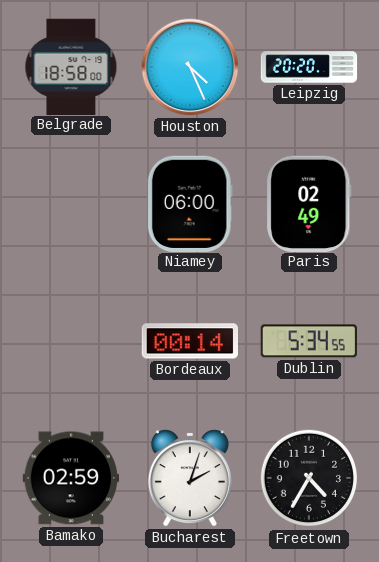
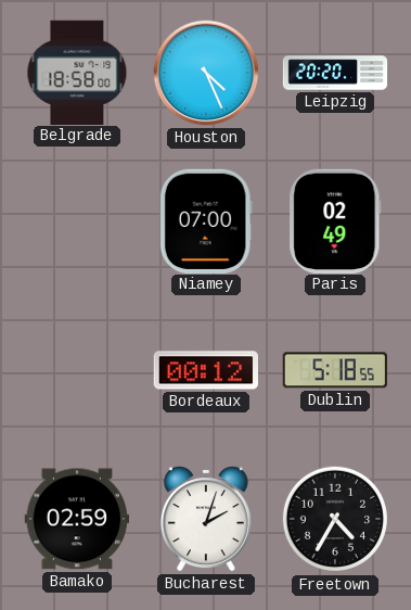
Niamey: 06:00 -> 07:00
Bordeaux: 00:14 -> 00:12
Dublin: 5:34 -> 5:18
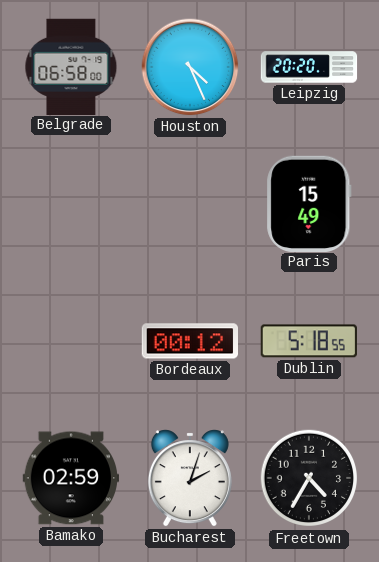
Belgrade: 18:58 -> 06:58
Niamey: 07:00 -> none
Paris: 02:49 -> 15:49
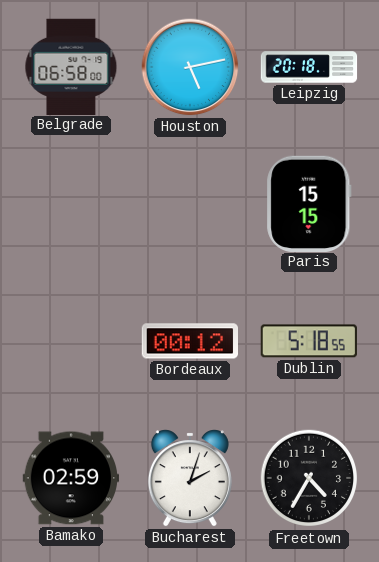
Houston: 4:26 -> 5:13
Leipzig: 20:20 -> 20:18
Paris: 15:49 -> 15:15
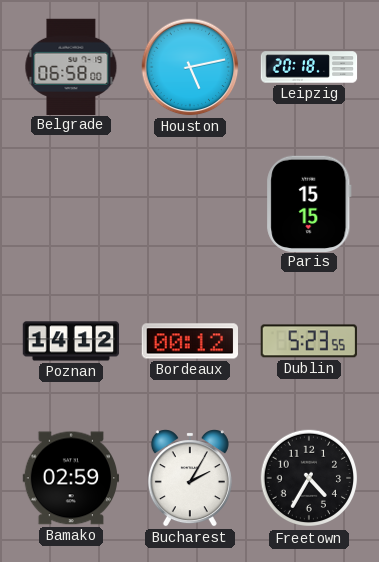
Poznan: none -> 14:12
Dublin: 5:18 -> 5:23
Bucharest: 2:03 -> 2:05
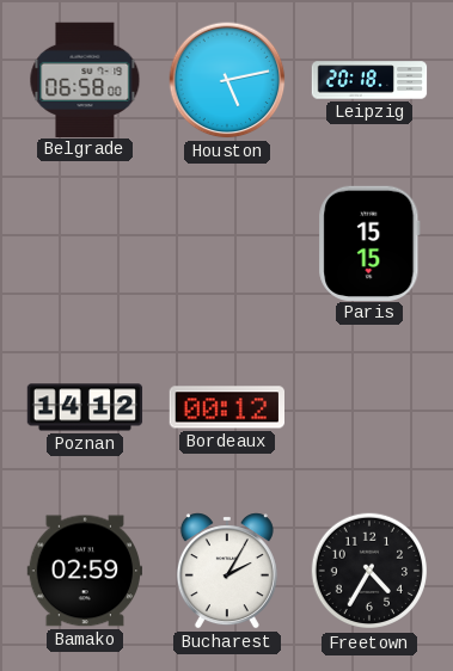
Dublin: 5:23 -> none
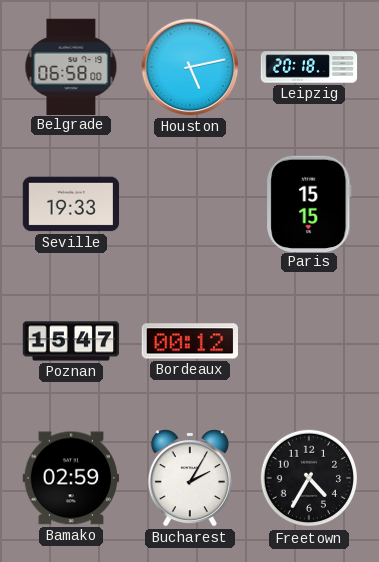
Seville: none -> 19:33
Poznan: 14:12 -> 15:47
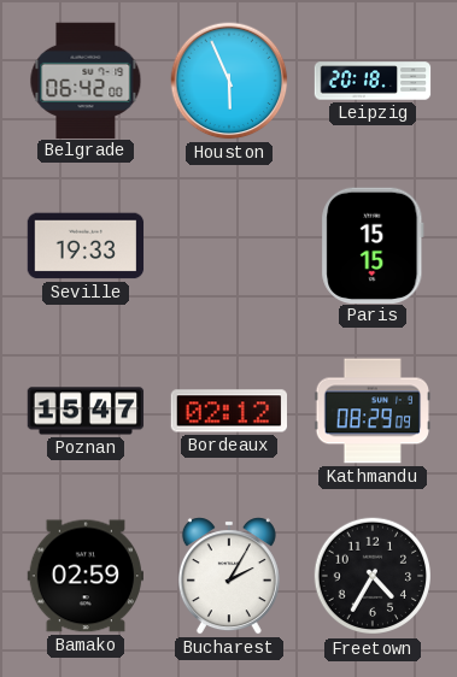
Belgrade: 06:58 -> 06:42
Houston: 5:13 -> 5:56
Bordeaux: 00:12 -> 02:12
Kathmandu: none -> 08:29
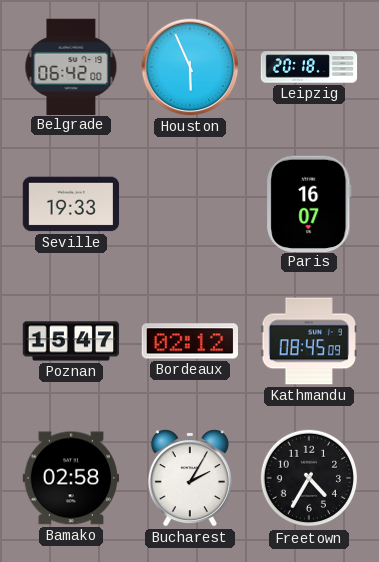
Paris: 15:15 -> 16:07
Kathmandu: 08:29 -> 08:45
Bamako: 02:59 -> 02:58
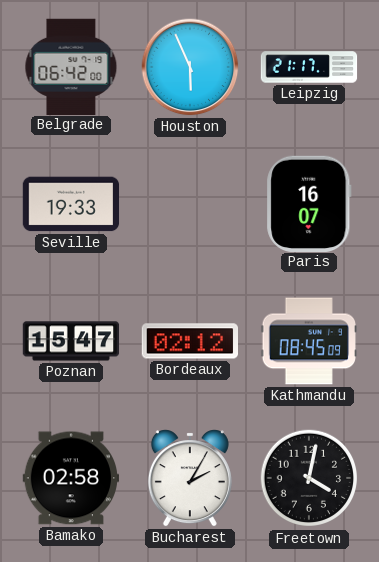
Leipzig: 20:18 -> 21:17
Freetown: 4:35 -> 4:02
